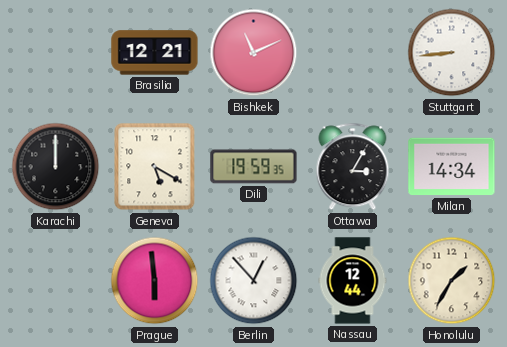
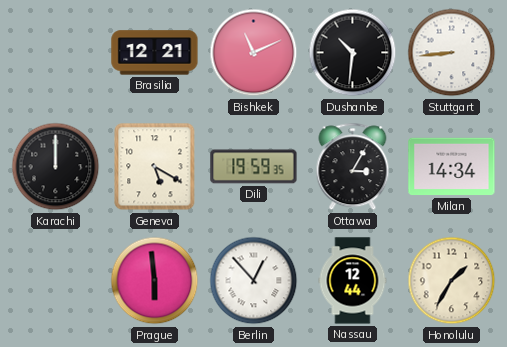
Dushanbe: none -> 10:31
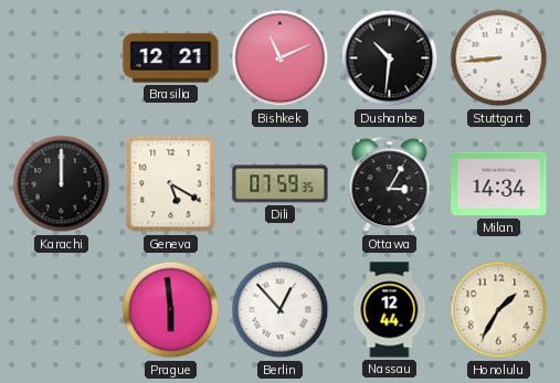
Dili: 19:59 -> 07:59
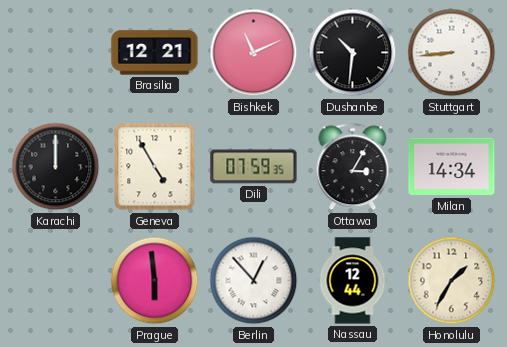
Geneva: 5:20 -> 4:55
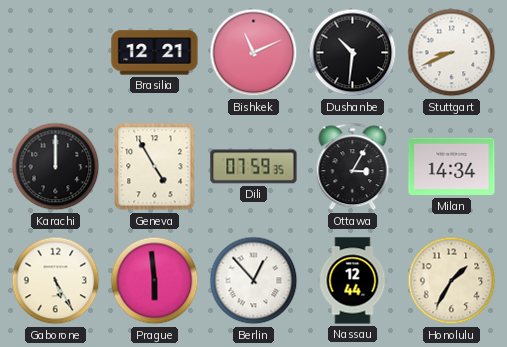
Stuttgart: 8:44 -> 8:41
Gaborone: none -> 5:25
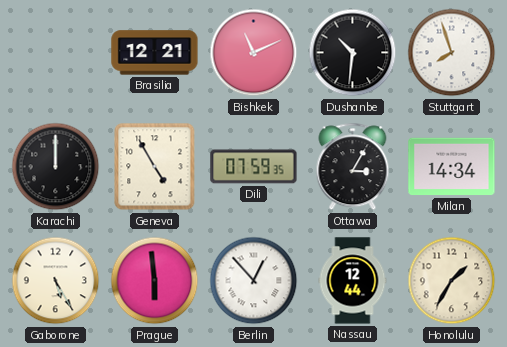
Stuttgart: 8:41 -> 7:57
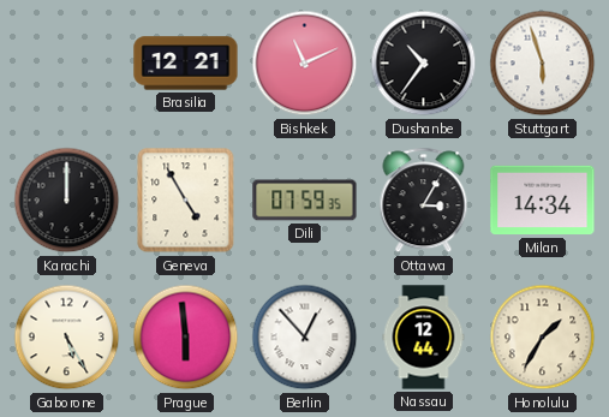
Dushanbe: 10:31 -> 10:36
Stuttgart: 7:57 -> 5:57
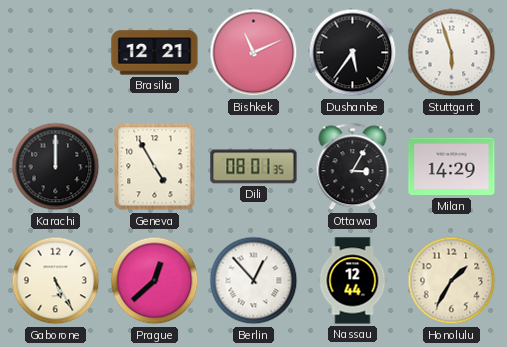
Dushanbe: 10:36 -> 5:36
Dili: 07:59 -> 08:01
Milan: 14:34 -> 14:29
Prague: 5:59 -> 12:38
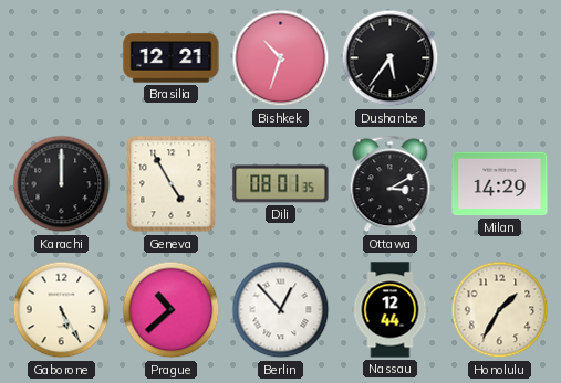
Bishkek: 11:11 -> 10:33
Stuttgart: 5:57 -> none
Ottawa: 3:05 -> 3:10
Prague: 12:38 -> 10:38
